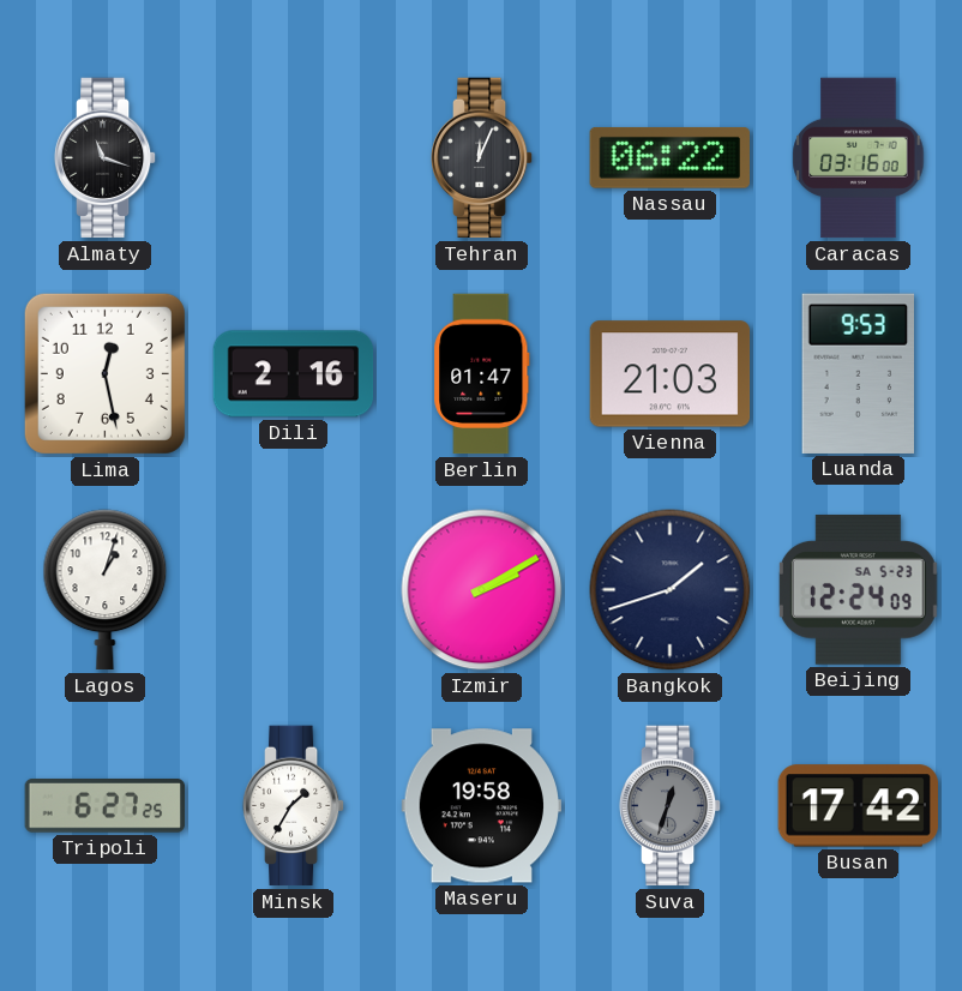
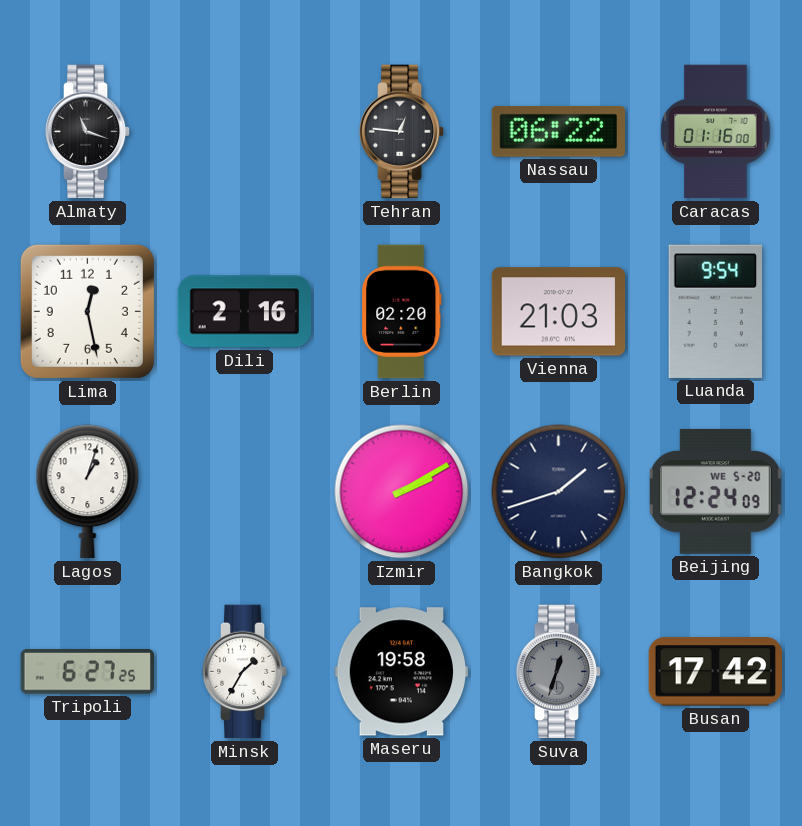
Tehran: 12:04 -> 12:46
Caracas: 03:16 -> 01:16
Berlin: 01:47 -> 02:20
Luanda: 9:53 -> 9:54
Beijing date: SA 5-23 -> WE 5-20
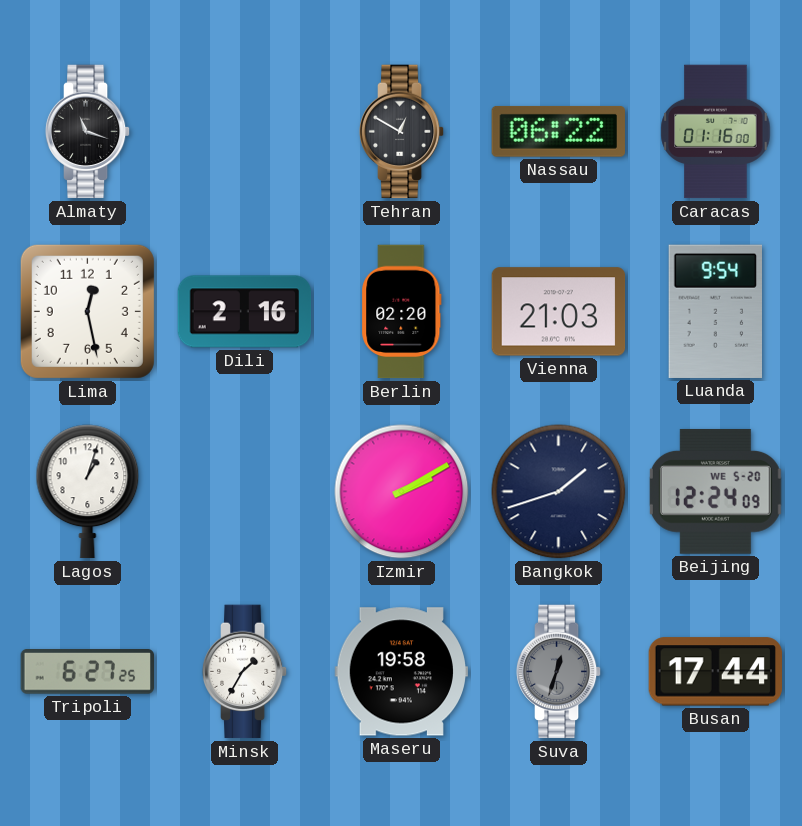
Tehran: 12:46 -> 12:50
Busan: 17:42 -> 17:44
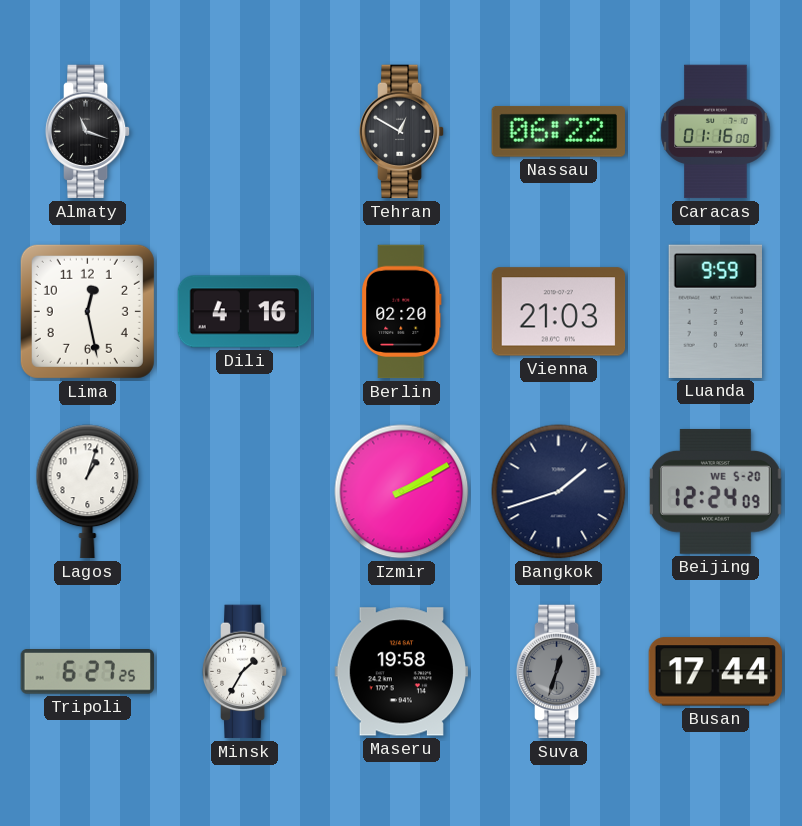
Dili: 2:16 -> 4:16
Luanda: 9:54 -> 9:59
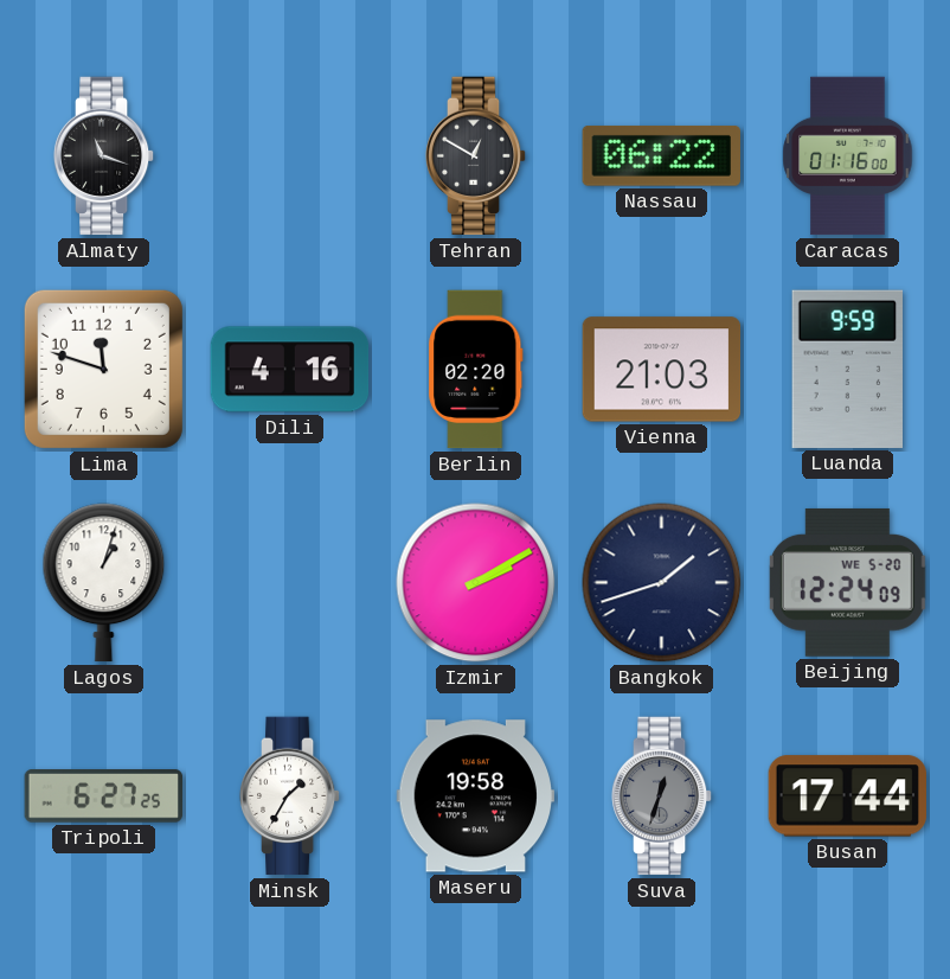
Lima: 12:28 -> 11:48
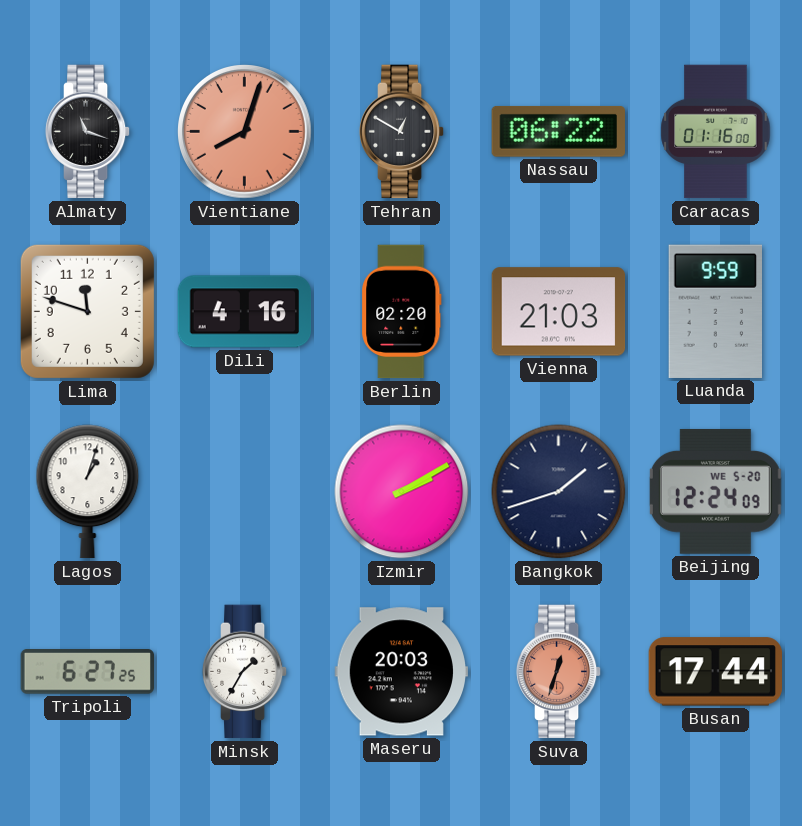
Vientiane: none -> 8:03
Maseru: 19:58 -> 20:03
Suva dial: grey -> salmon
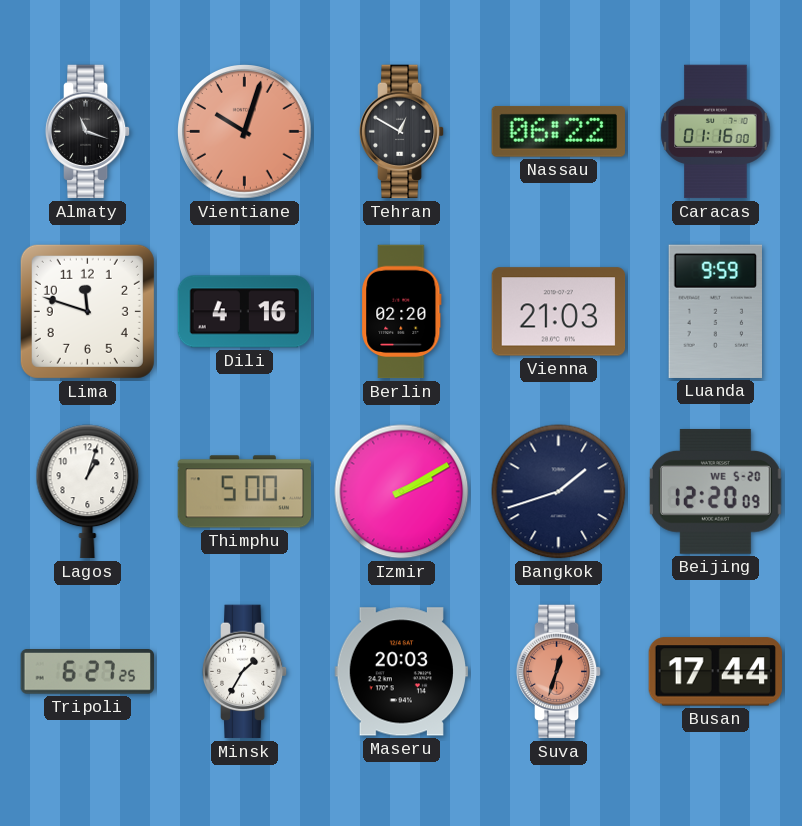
Vientiane: 8:03 -> 10:03
Thimphu: none -> 5:00
Beijing: 12:24 -> 12:20
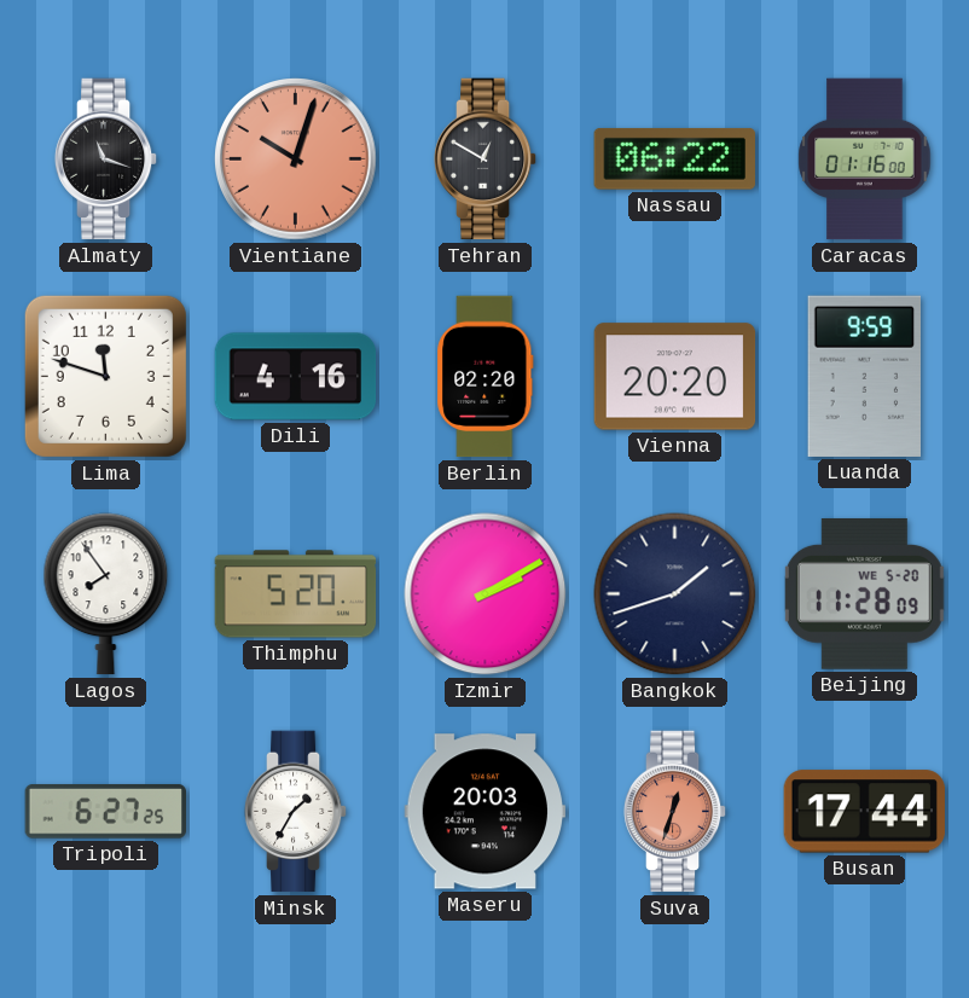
Vienna: 21:03 -> 20:20
Lagos: 1:03 -> 7:54
Thimphu: 5:00 -> 5:20
Beijing: 12:20 -> 11:28
